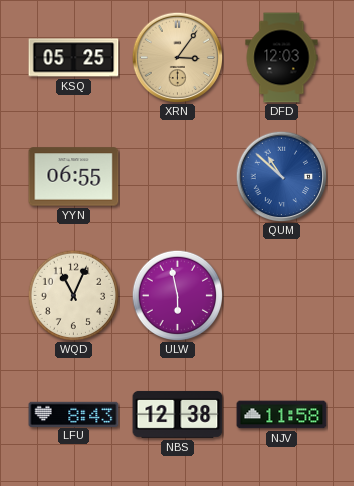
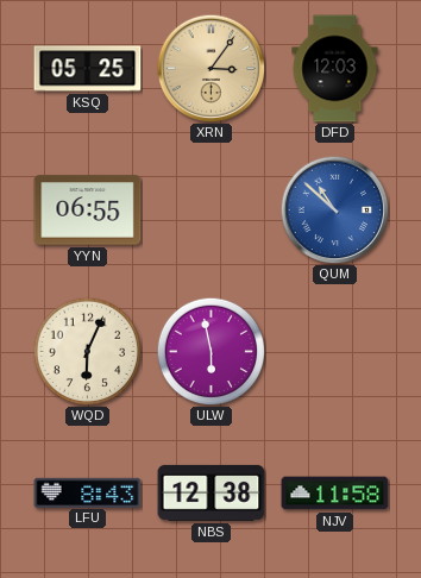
WQD: 11:04 -> 6:04
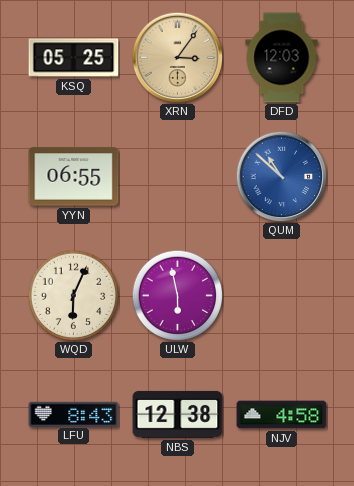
NJV: 11:58 -> 4:58
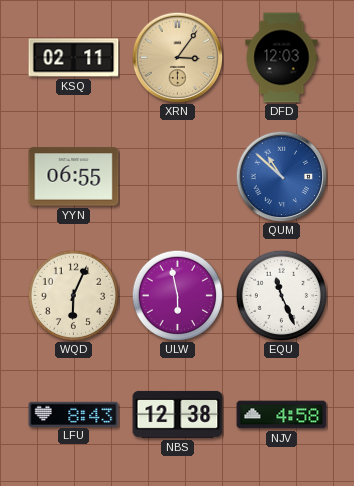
KSQ: 05:25 -> 02:11
EQU: none -> 11:26
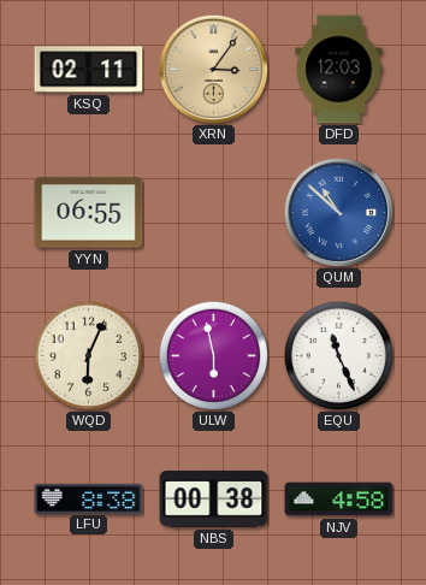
LFU: 8:43 -> 8:38
NBS: 12:38 -> 00:38
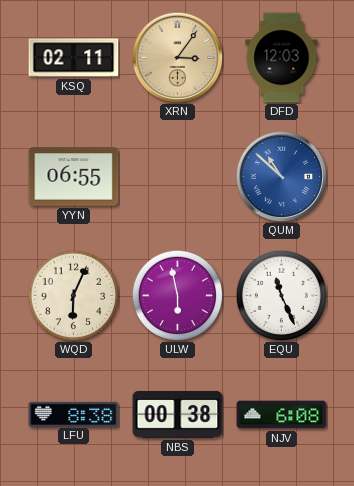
NJV: 4:58 -> 6:08
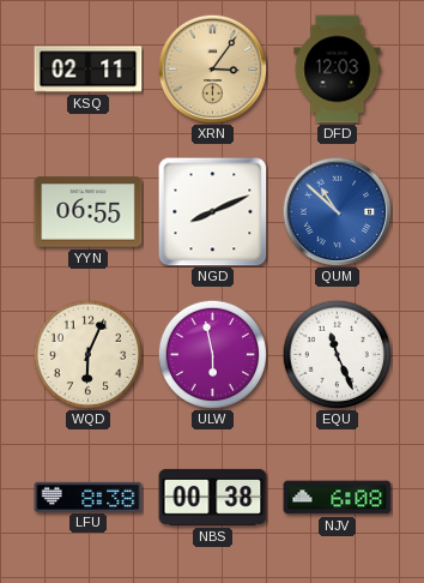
NGD: none -> 8:11
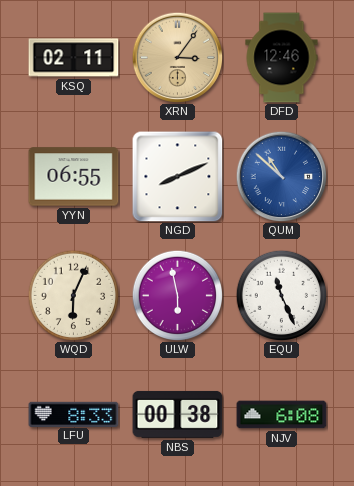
DFD: 12:03 -> 12:46
LFU: 8:38 -> 8:33
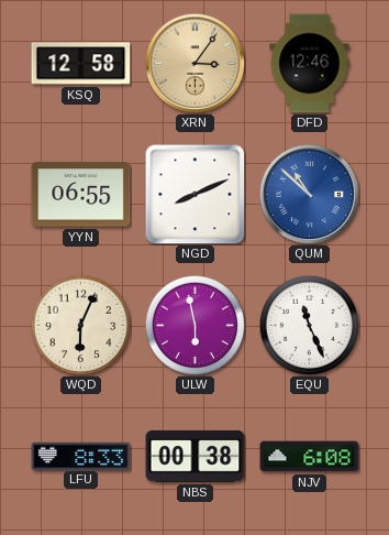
KSQ: 02:11 -> 12:58
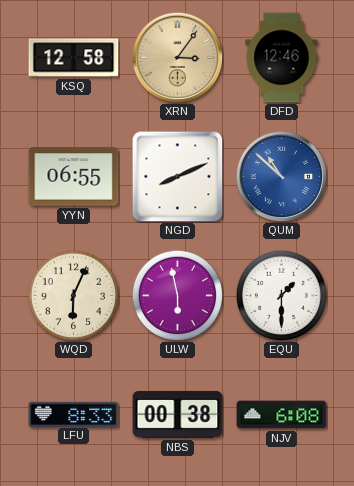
EQU: 11:26 -> 1:30
